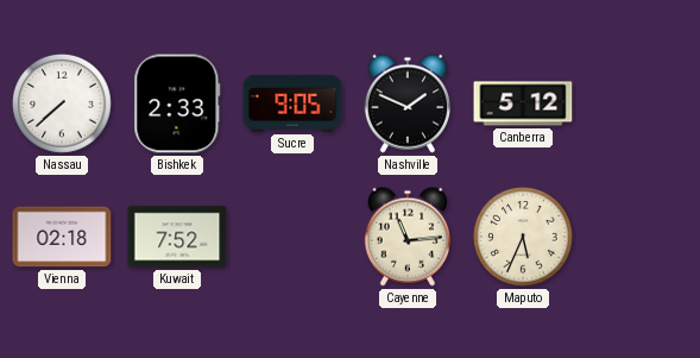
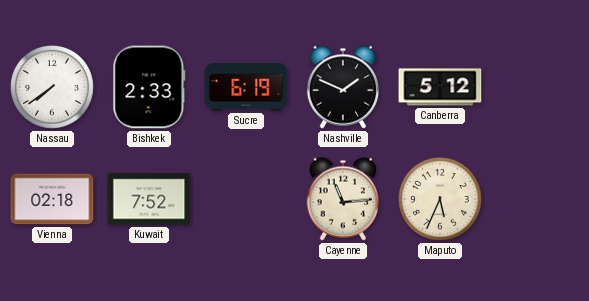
Nassau: 7:38 -> 7:39
Sucre: 9:05 -> 6:19
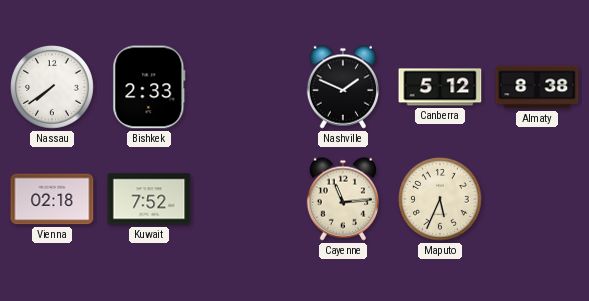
Sucre: 6:19 -> none
Almaty: none -> 8:38
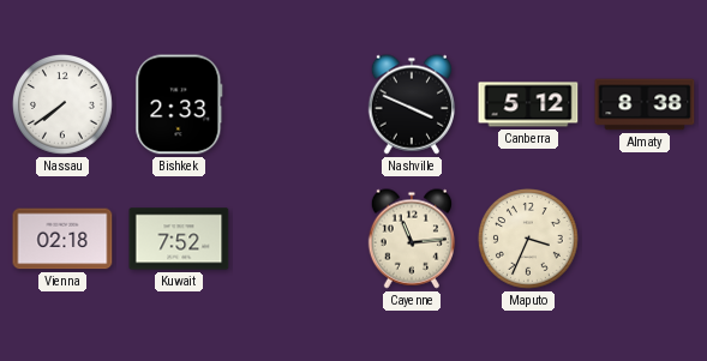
Nashville: 1:49 -> 3:49
Maputo: 5:34 -> 3:34
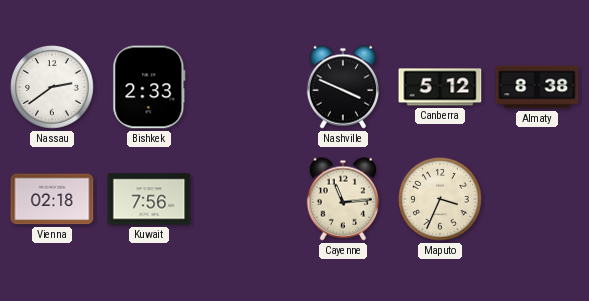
Nassau: 7:39 -> 2:39
Kuwait: 7:52 -> 7:56
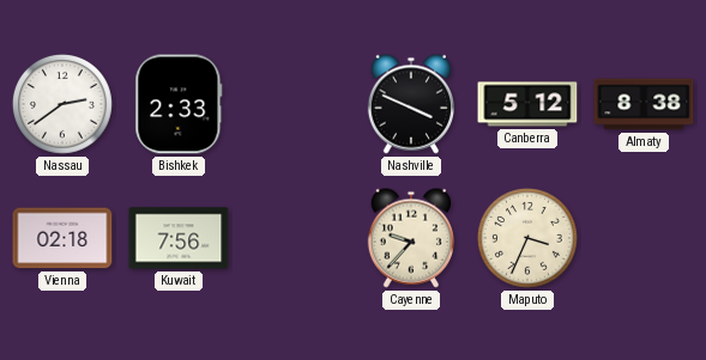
Cayenne: 11:14 -> 9:37
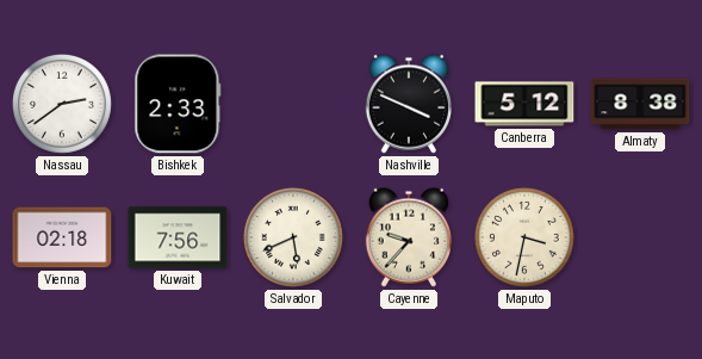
Salvador: none -> 5:41
Maputo: 3:34 -> 3:32
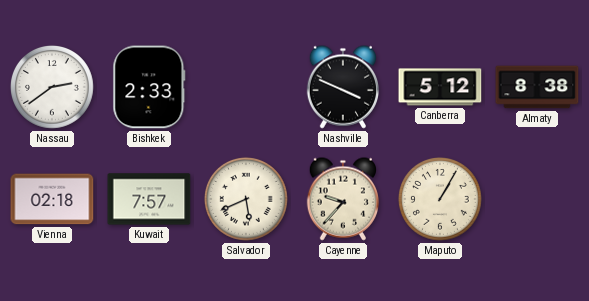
Kuwait: 7:56 -> 7:57
Maputo: 3:32 -> 1:05
